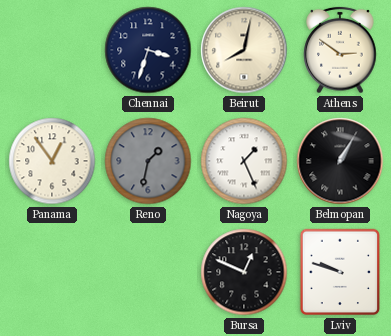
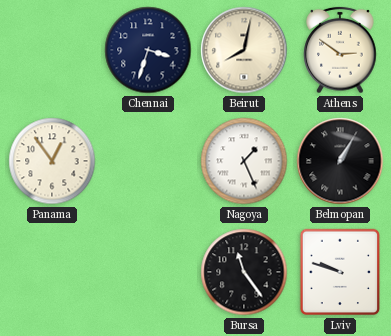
Reno: 1:32 -> none
Bursa: 12:49 -> 11:24
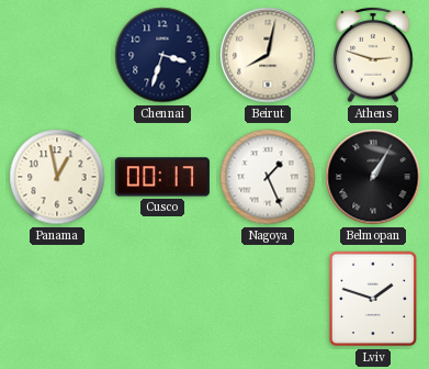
Athens: 2:51 -> 2:48
Panama: 12:54 -> 12:58
Cusco: none -> 00:17
Bursa: 11:24 -> none
Lviv: 9:48 -> 1:48
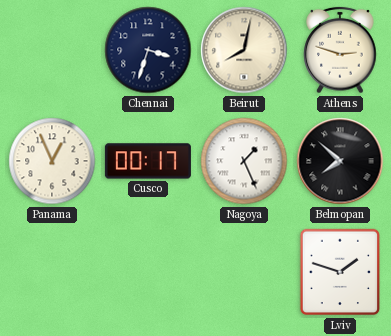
Panama: 12:58 -> 12:56
Belmopan: 1:05 -> 7:52
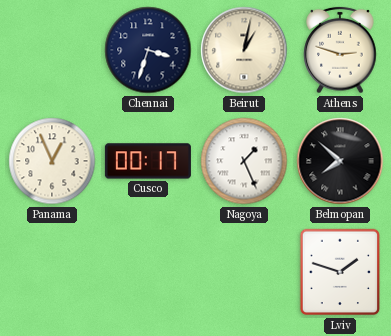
Beirut: 8:02 -> 1:02
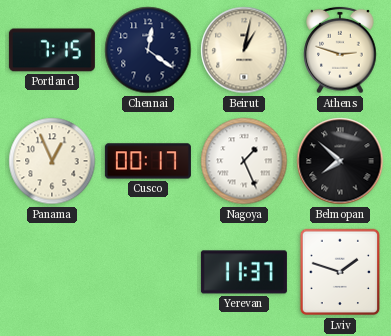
Portland: none -> 7:15
Chennai: 3:33 -> 12:21
Yerevan: none -> 11:37
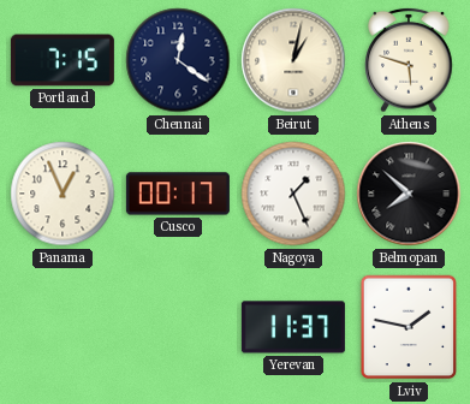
Athens: 2:48 -> 5:48
Lviv: 1:48 -> 1:47
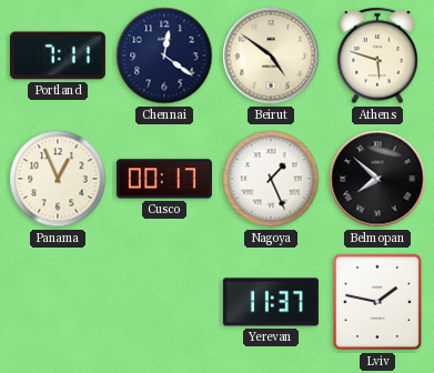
Portland: 7:15 -> 7:11
Beirut: 1:02 -> 4:51
